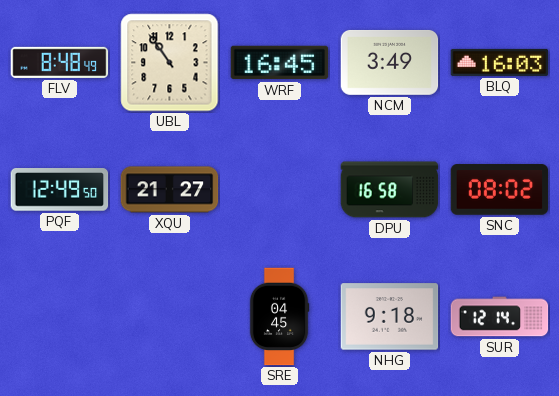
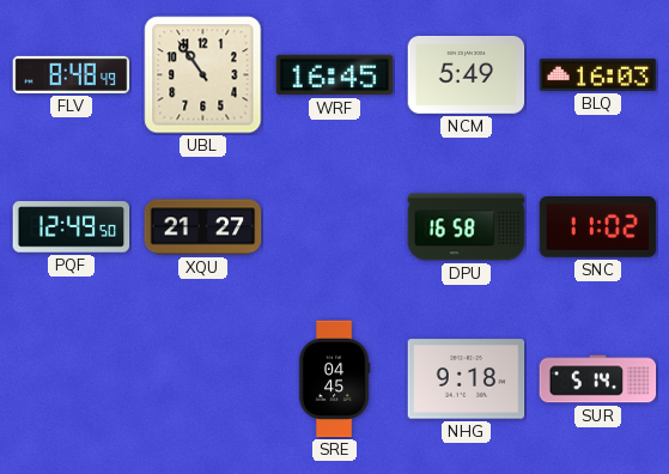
NCM: 3:49 -> 5:49
SNC: 08:02 -> 11:02
SUR: 12:14 -> 5:14
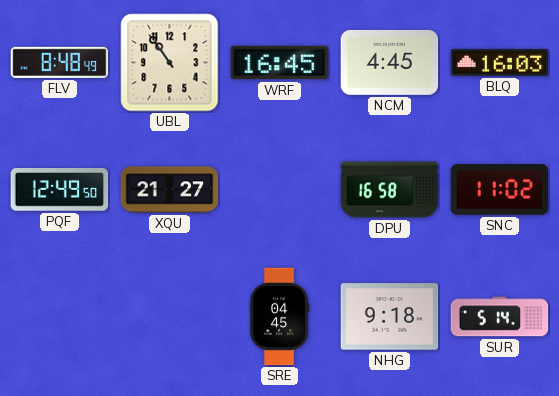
NCM: 5:49 -> 4:45
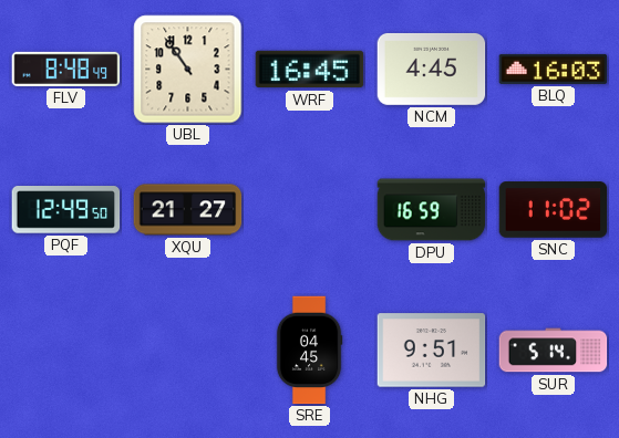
DPU: 16:58 -> 16:59
NHG: 9:18 -> 9:51
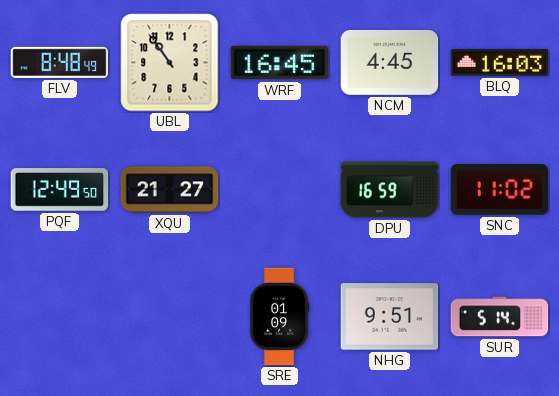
SRE: 04:45 -> 01:09
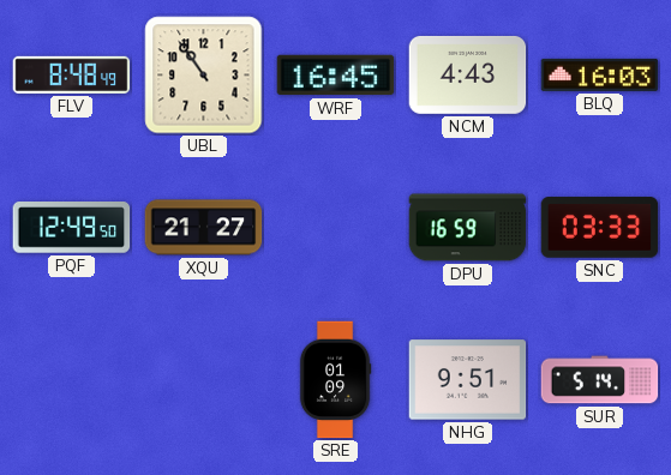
NCM: 4:45 -> 4:43
SNC: 11:02 -> 03:33
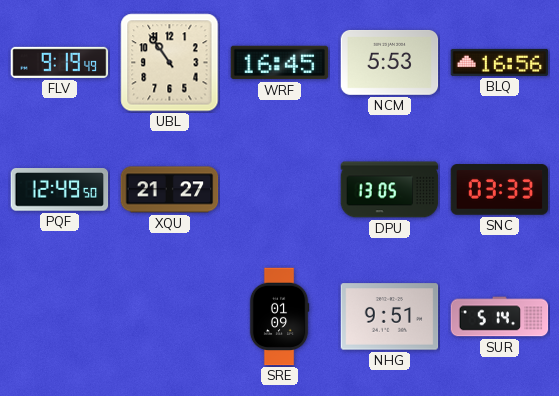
FLV: 8:48 -> 9:19
NCM: 4:43 -> 5:53
BLQ: 16:03 -> 16:56
DPU: 16:59 -> 13:05
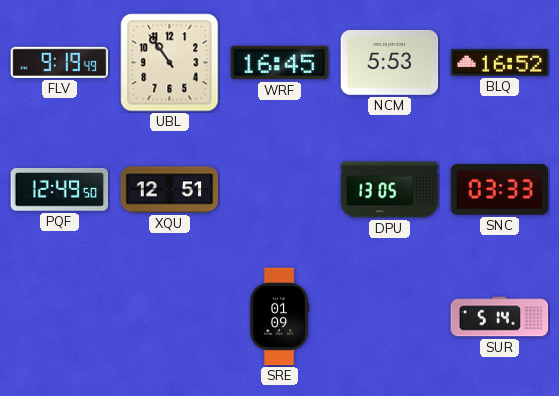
BLQ: 16:56 -> 16:52
XQU: 21:27 -> 12:51
NHG: 9:51 -> none
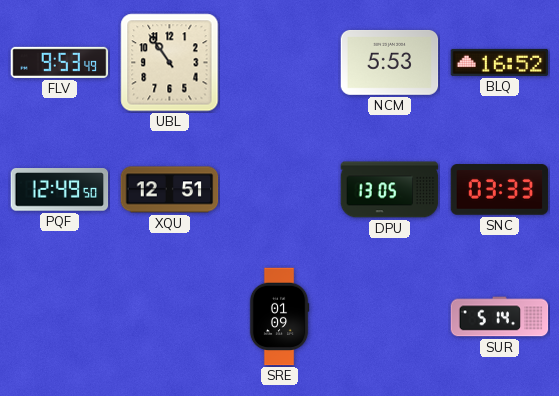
FLV: 9:19 -> 9:53
WRF: 16:45 -> none
